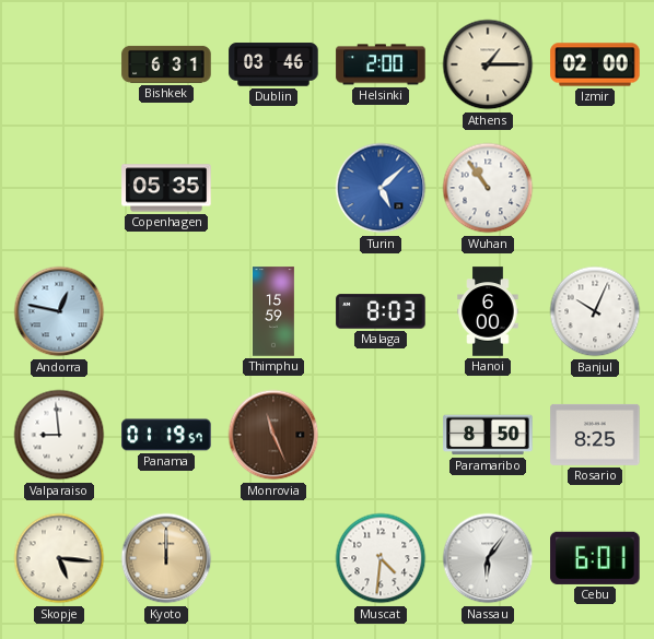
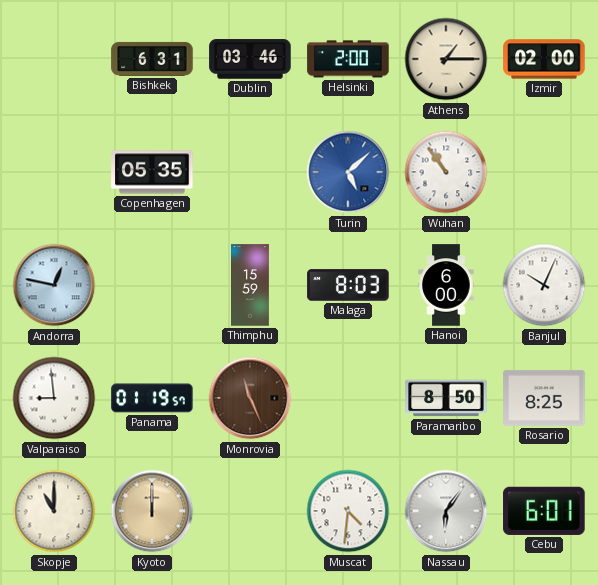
Skopje: 5:16 -> 11:00
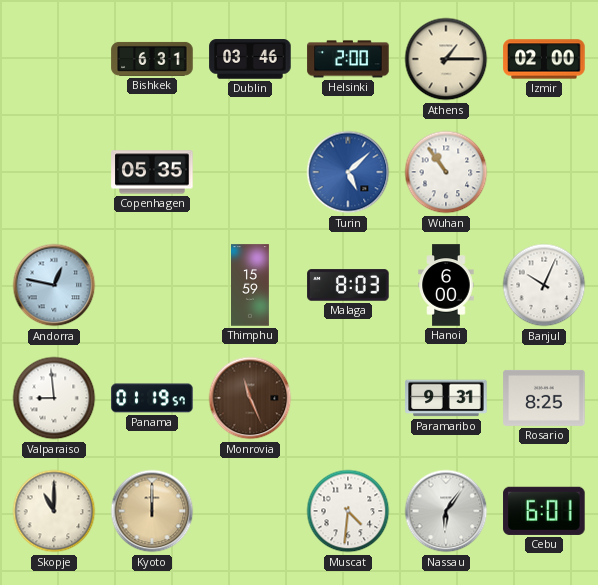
Paramaribo: 8:50 -> 9:31
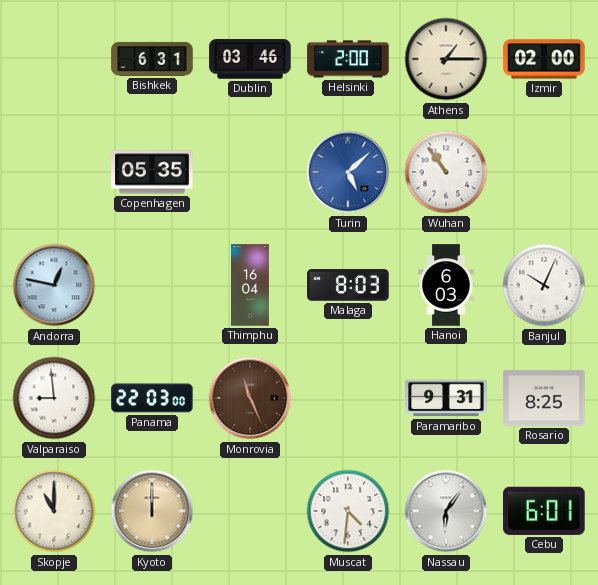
Thimphu: 15:59 -> 16:04
Hanoi: 6:00 -> 6:03
Panama: 01:19 -> 22:03
